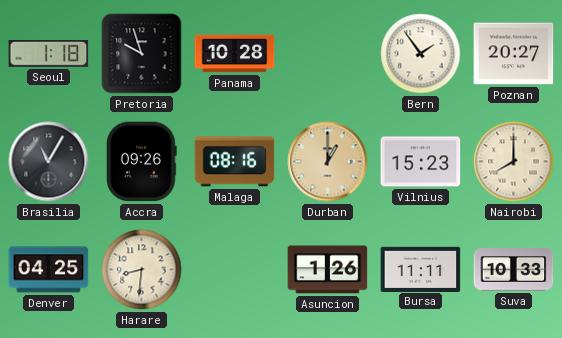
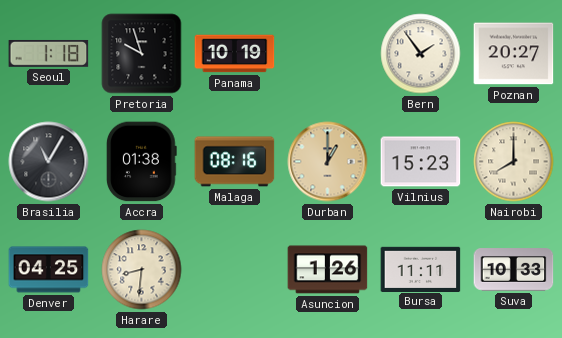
Panama: 10:28 -> 10:19
Accra: 09:26 -> 01:38
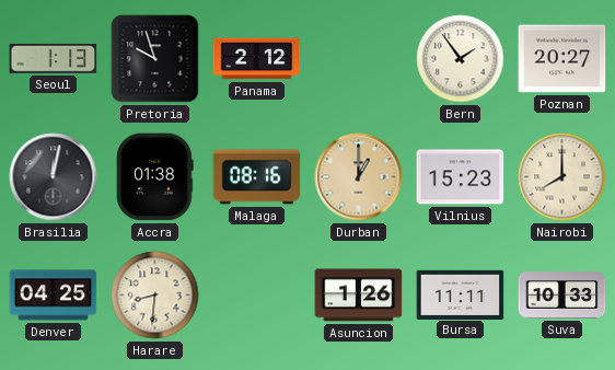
Seoul: 1:18 -> 1:13
Panama: 10:19 -> 2:12
Brasilia: 11:05 -> 12:02
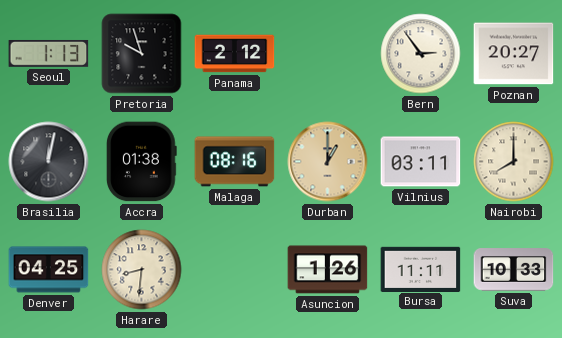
Bern: 1:54 -> 2:54
Vilnius: 15:23 -> 03:11
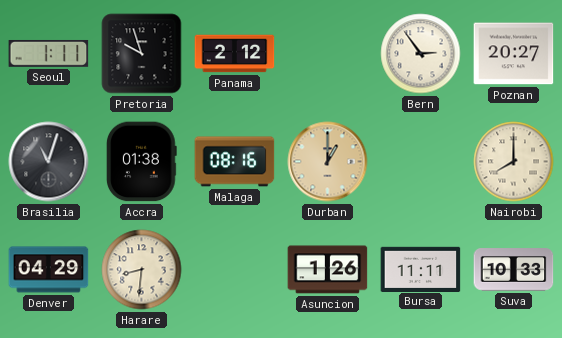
Seoul: 1:13 -> 1:11
Brasilia: 12:02 -> 11:03
Vilnius: 03:11 -> none
Denver: 04:25 -> 04:29
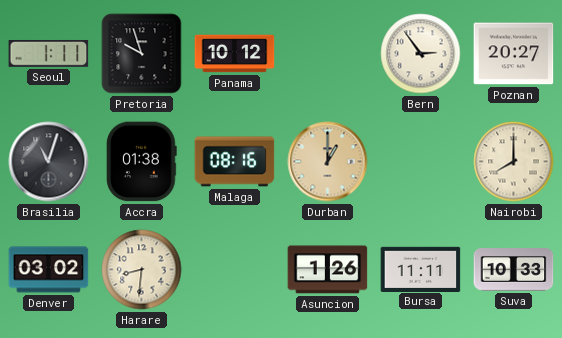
Panama: 2:12 -> 10:12
Denver: 04:29 -> 03:02
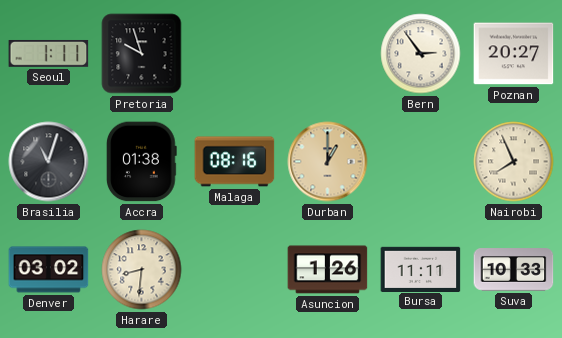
Panama: 10:12 -> none
Nairobi: 8:00 -> 7:56
